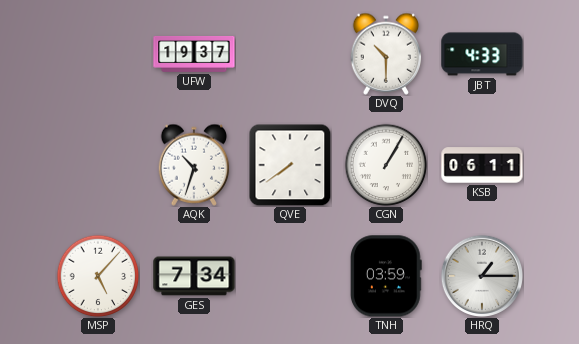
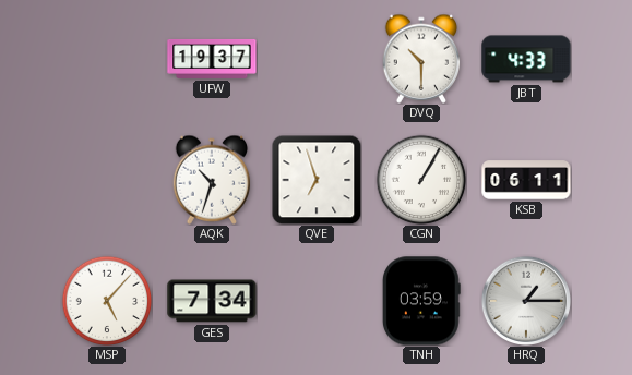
QVE: 7:39 -> 6:57
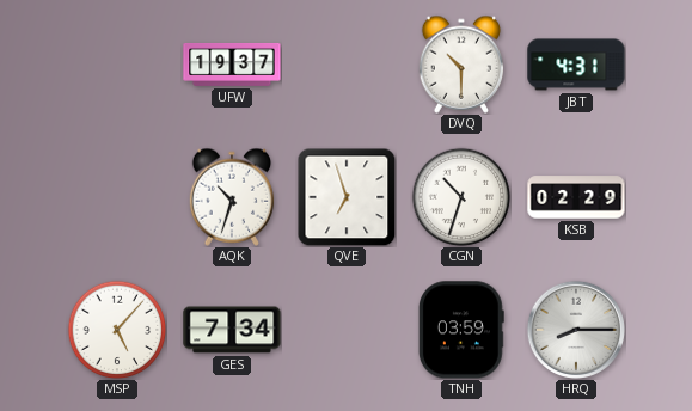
JBT: 4:33 -> 4:31
CGN: 1:05 -> 10:33
KSB: 06:11 -> 02:29
HRQ: 1:15 -> 8:15
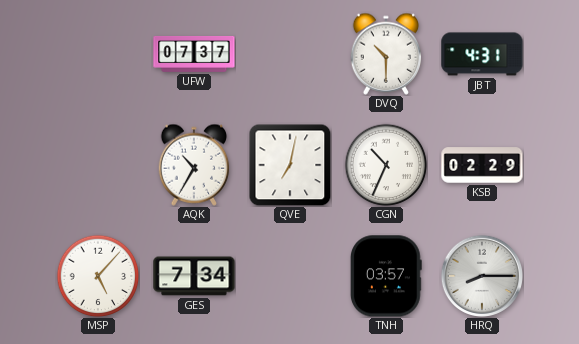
UFW: 19:37 -> 07:37
AQK: 10:33 -> 10:35
QVE: 6:57 -> 7:02
CGN: 10:33 -> 10:34
TNH: 03:59 -> 03:57
